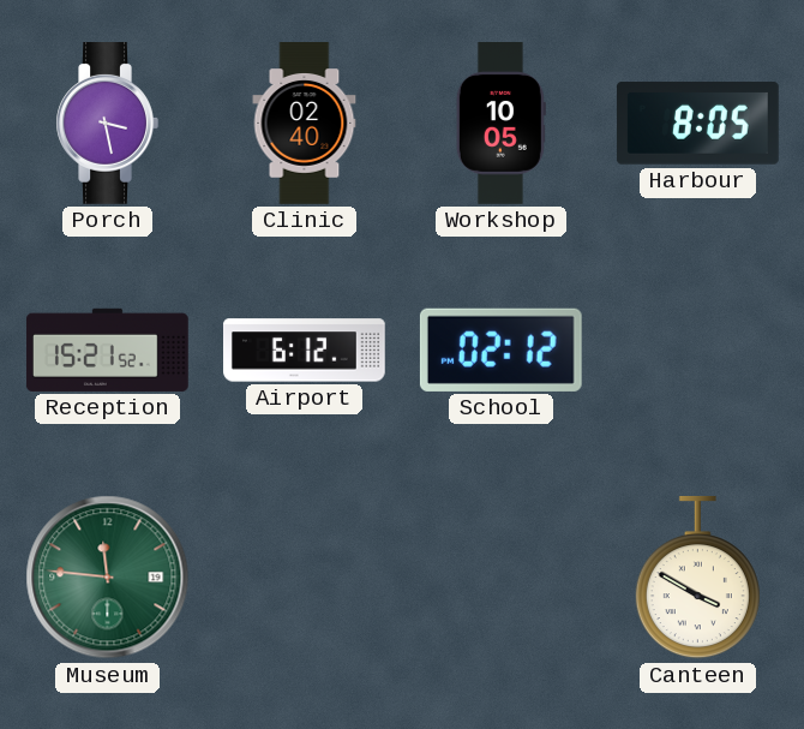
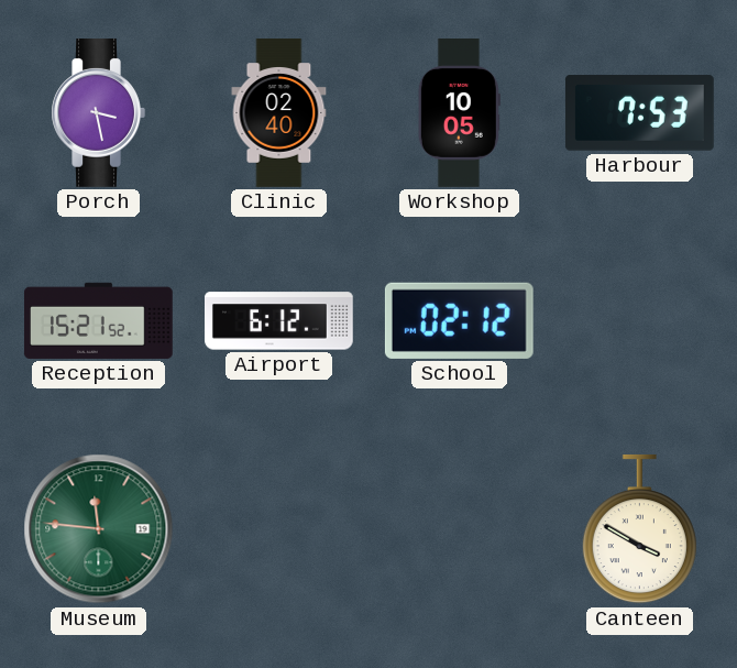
Harbour: 8:05 -> 7:53
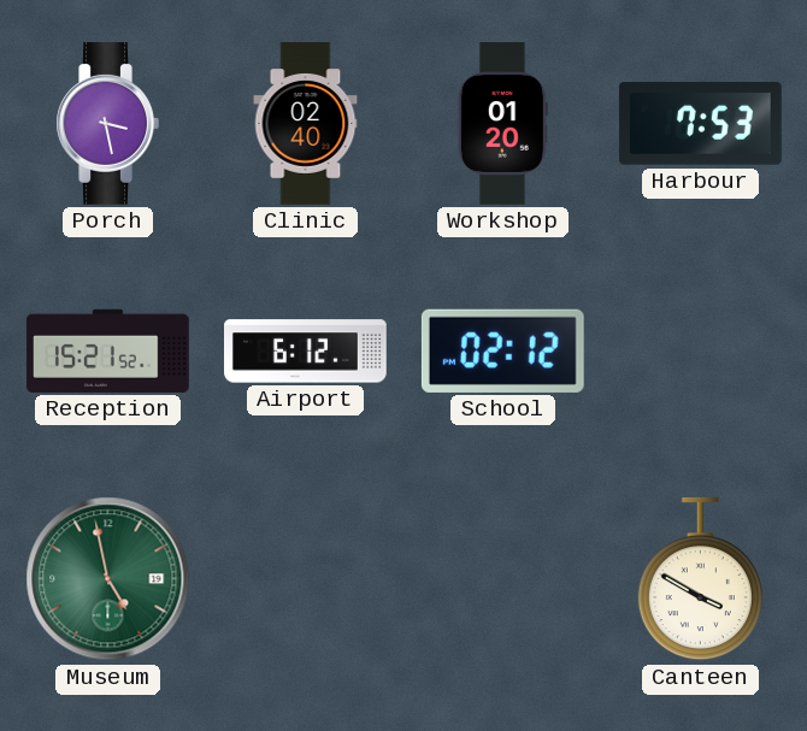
Workshop: 10:05 -> 01:20
Museum: 11:46 -> 4:58
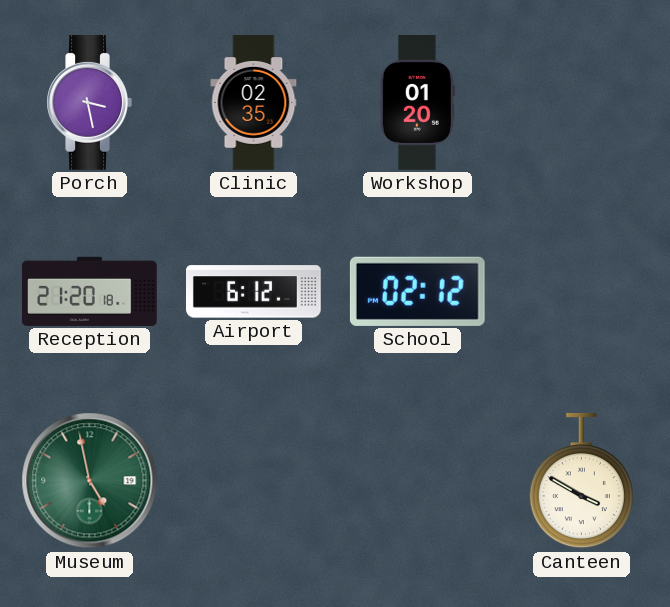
Clinic: 02:40 -> 02:35
Harbour: 7:53 -> none
Reception: 15:21 -> 21:20
